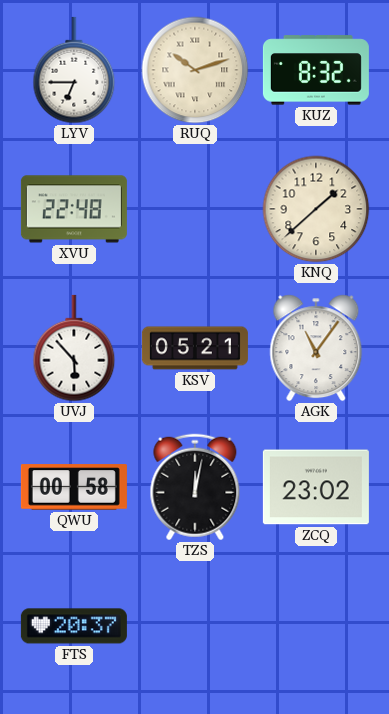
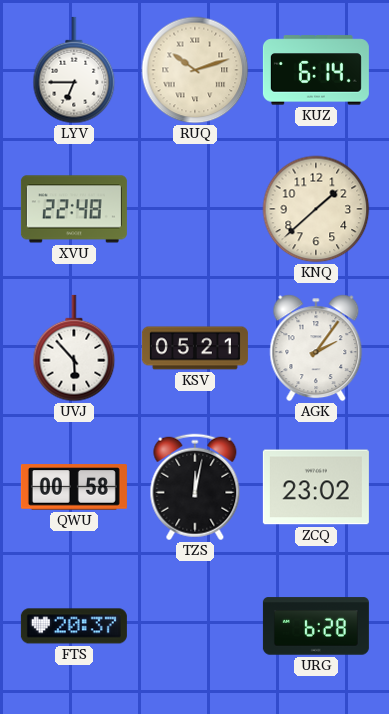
KUZ: 8:32 -> 6:14
AGK: 11:06 -> 2:06
URG: none -> 6:28
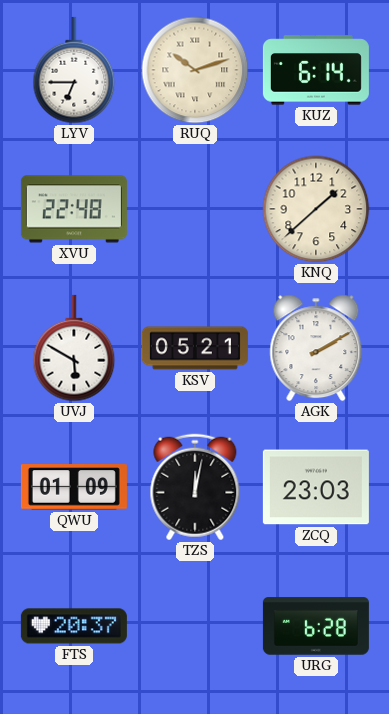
UVJ: 5:53 -> 5:50
AGK: 2:06 -> 2:10
QWU: 00:58 -> 01:09
ZCQ: 23:02 -> 23:03
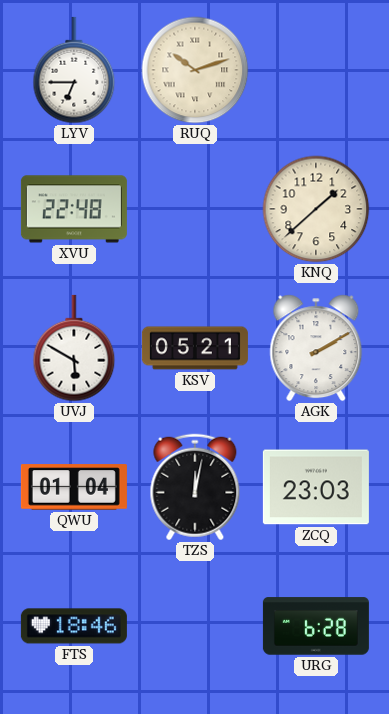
KUZ: 6:14 -> none
QWU: 01:09 -> 01:04
FTS: 20:37 -> 18:46
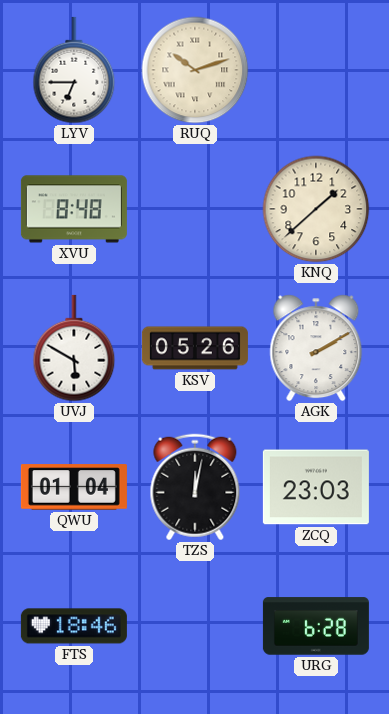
XVU: 22:48 -> 8:48
KSV: 05:21 -> 05:26
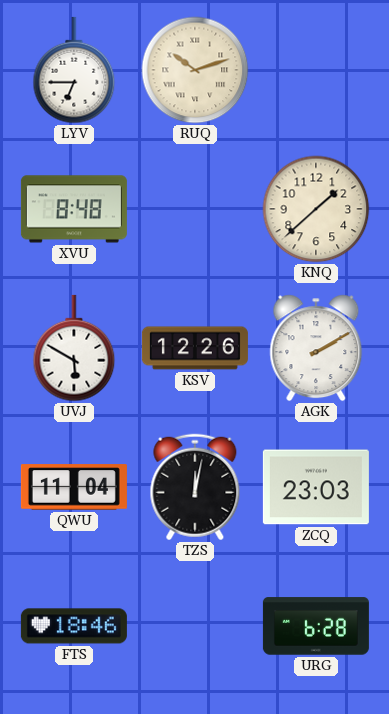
KSV: 05:26 -> 12:26
QWU: 01:04 -> 11:04
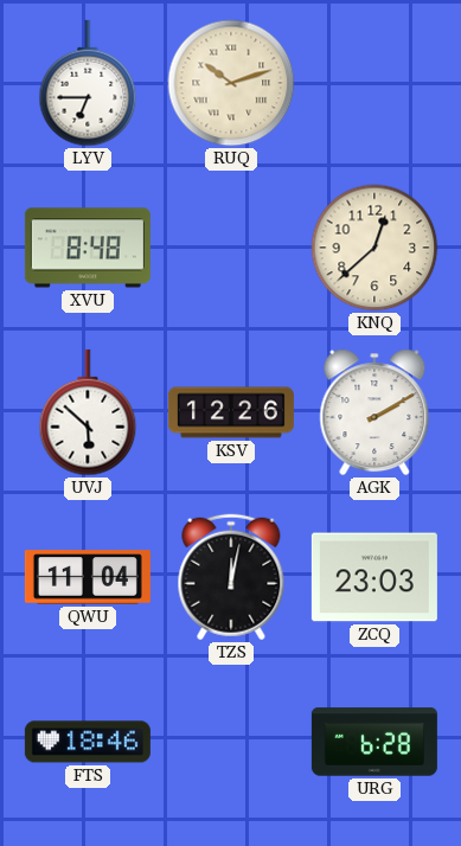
KNQ: 1:38 -> 12:38
UVJ: 5:50 -> 5:52
